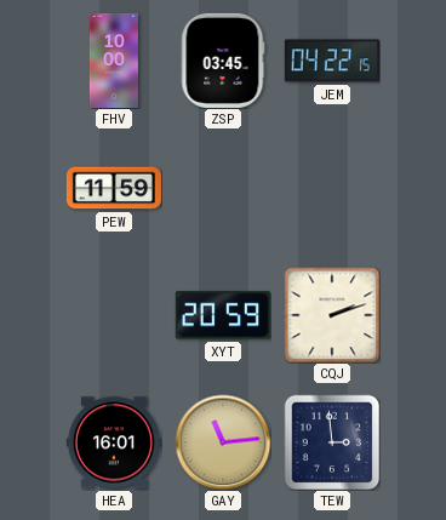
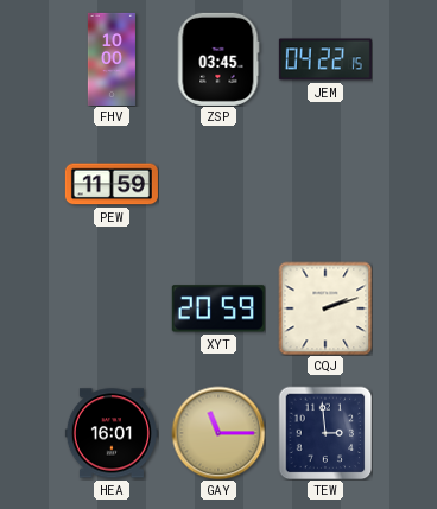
GAY: 11:14 -> 11:15
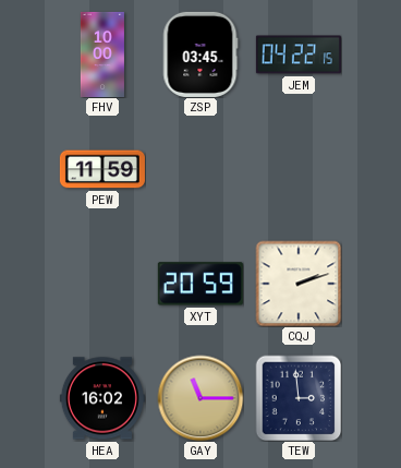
HEA: 16:01 -> 16:02
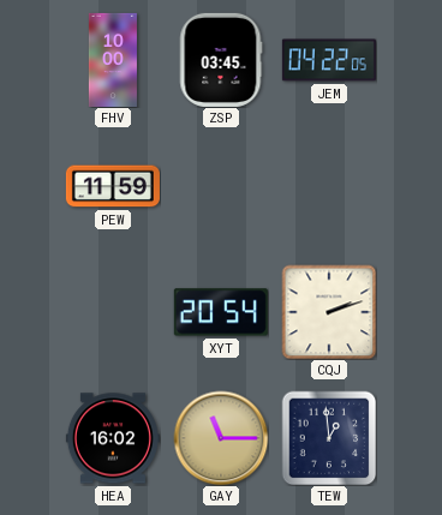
JEM: 04:22:15 -> 04:22:05
XYT: 20:59 -> 20:54
TEW: 2:59 -> 12:59
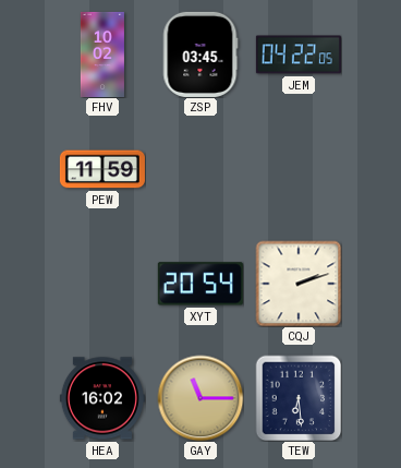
FHV: 10:00 -> 10:02
TEW: 12:59 -> 6:29
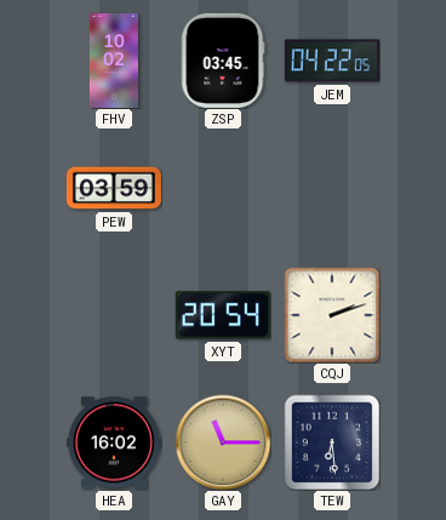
PEW: 11:59 -> 03:59
